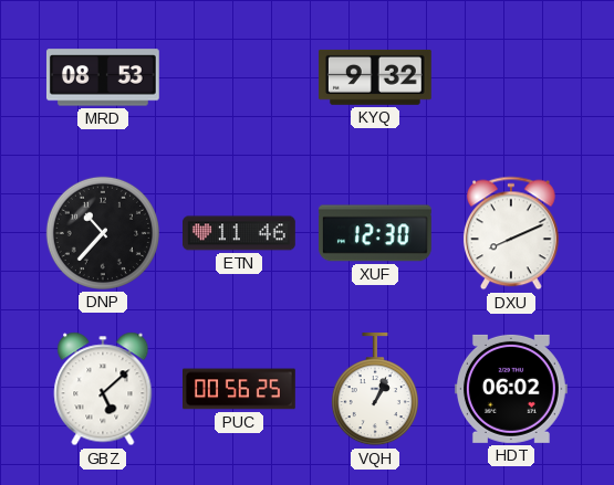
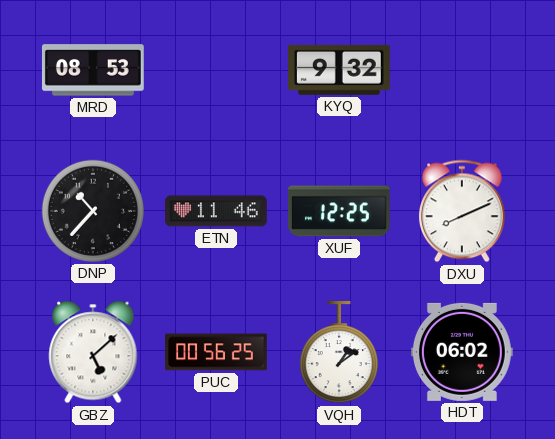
XUF: 12:30 -> 12:25
VQH: 1:04 -> 1:09
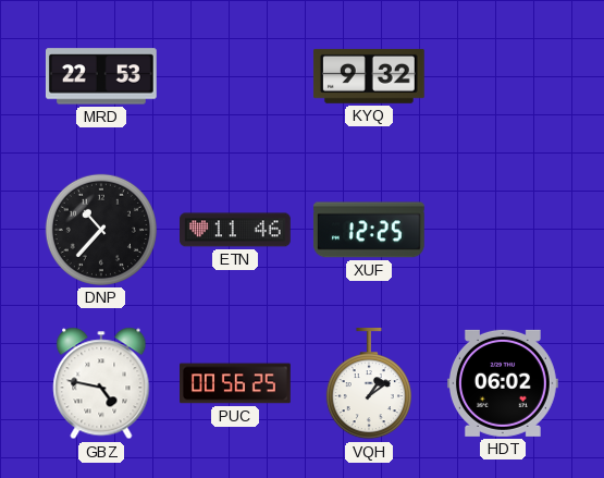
MRD: 08:53 -> 22:53
DXU: 8:11 -> none
GBZ: 5:08 -> 4:47
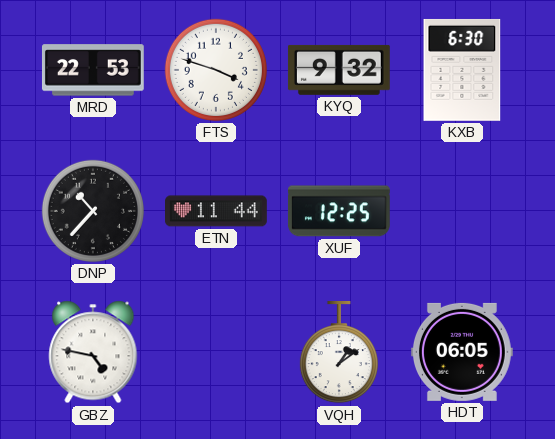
FTS: none -> 3:48
KXB: none -> 6:30
ETN: 11:46 -> 11:44
PUC: 00:56 -> none
HDT: 06:02 -> 06:05
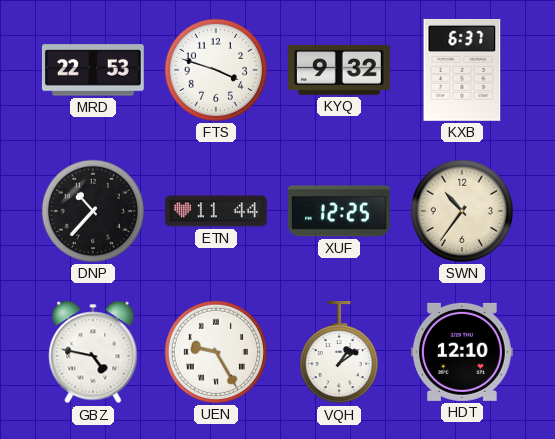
KXB: 6:30 -> 6:37
SWN: none -> 10:36
UEN: none -> 9:25
HDT: 06:05 -> 12:10
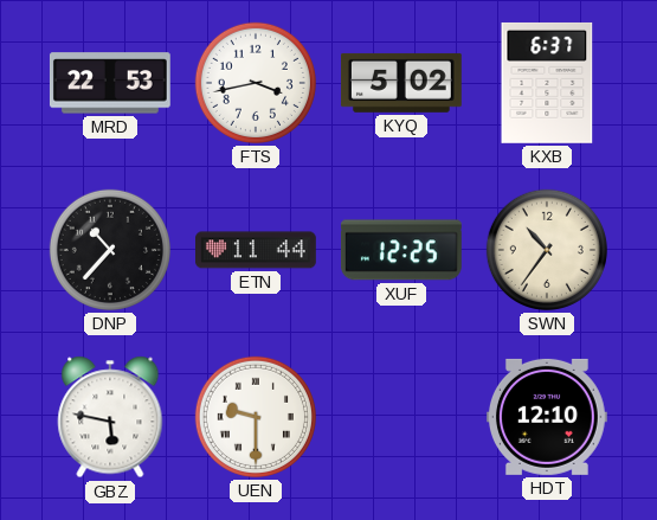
FTS: 3:48 -> 3:43
KYQ: 9:32 -> 5:02
GBZ: 4:47 -> 5:47
UEN: 9:25 -> 9:30
VQH: 1:09 -> none
